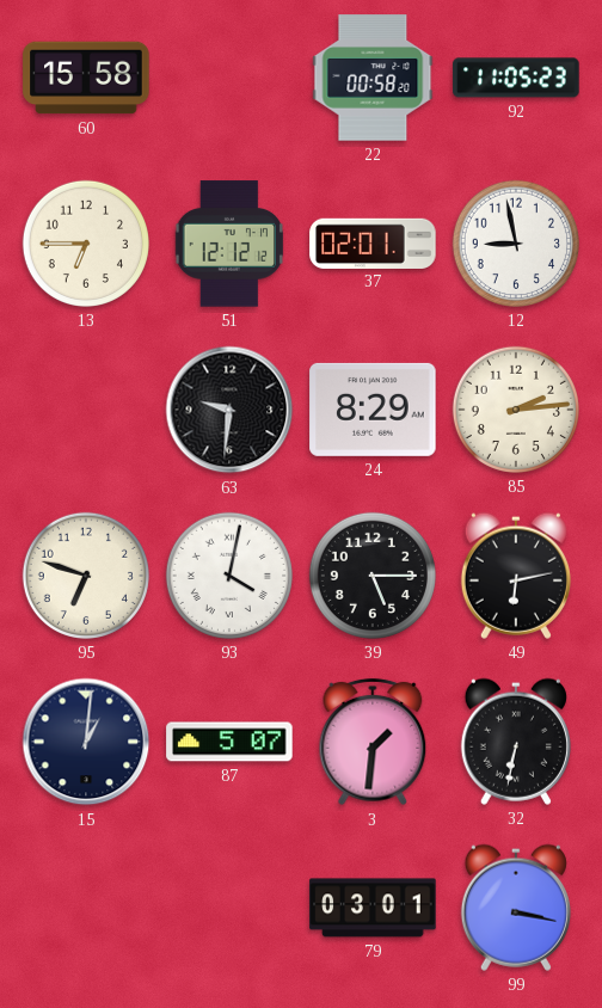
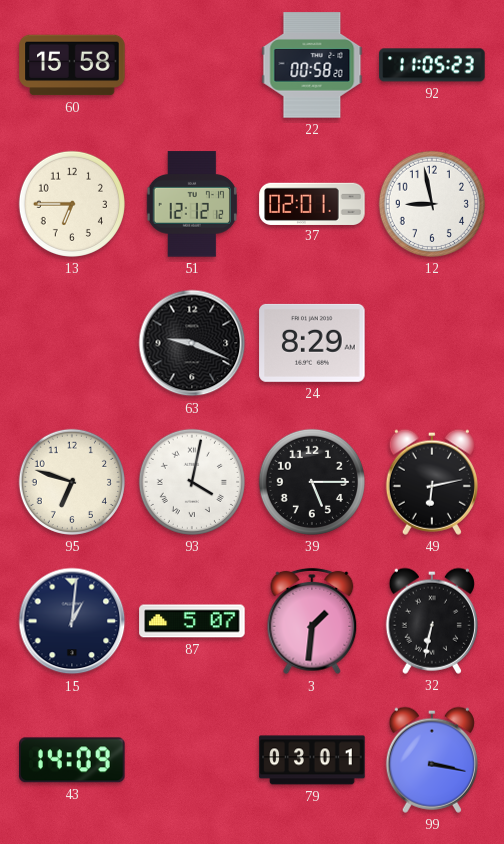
63: 9:31 -> 9:19
85: 2:14 -> none
43: none -> 14:09
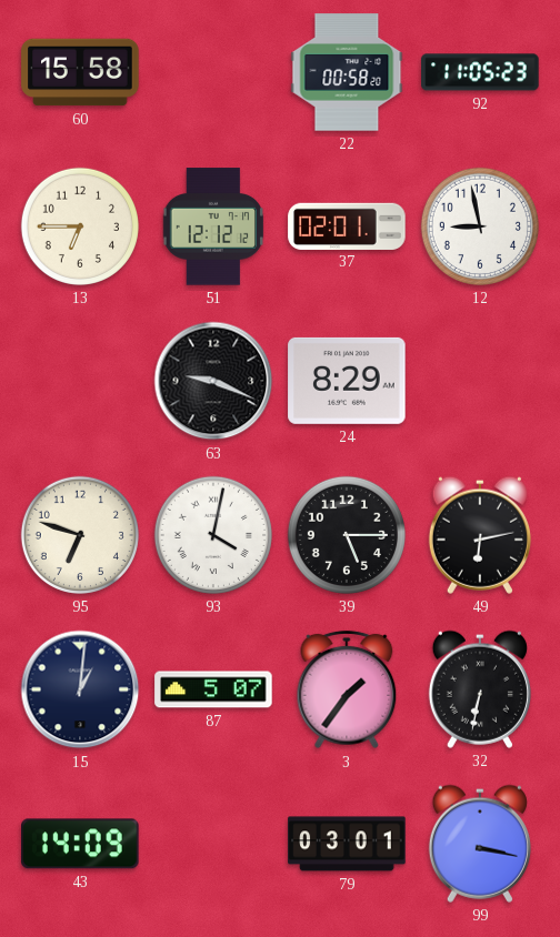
3: 1:31 -> 1:36
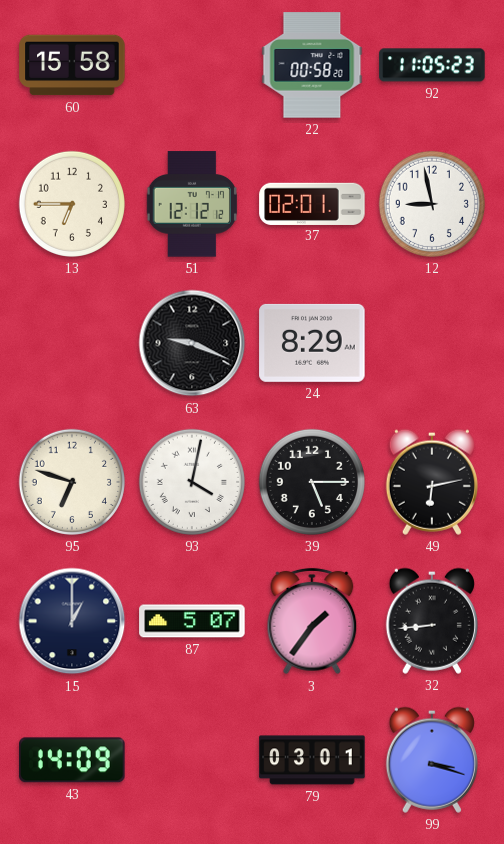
15: 1:01 -> 1:00
32: 6:32 -> 8:44
99: 3:17 -> 3:18
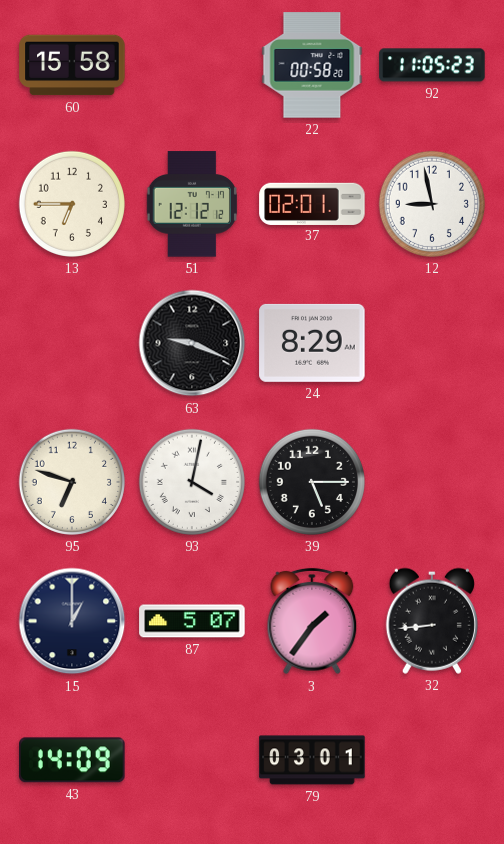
49: 6:13 -> none
99: 3:18 -> none
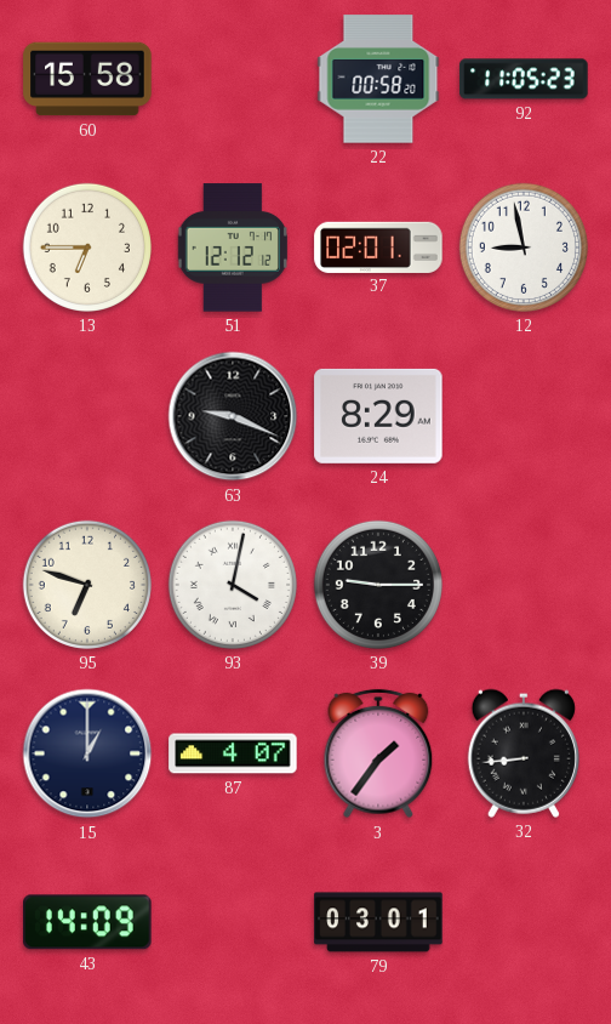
39: 5:15 -> 9:15
87: 5:07 -> 4:07
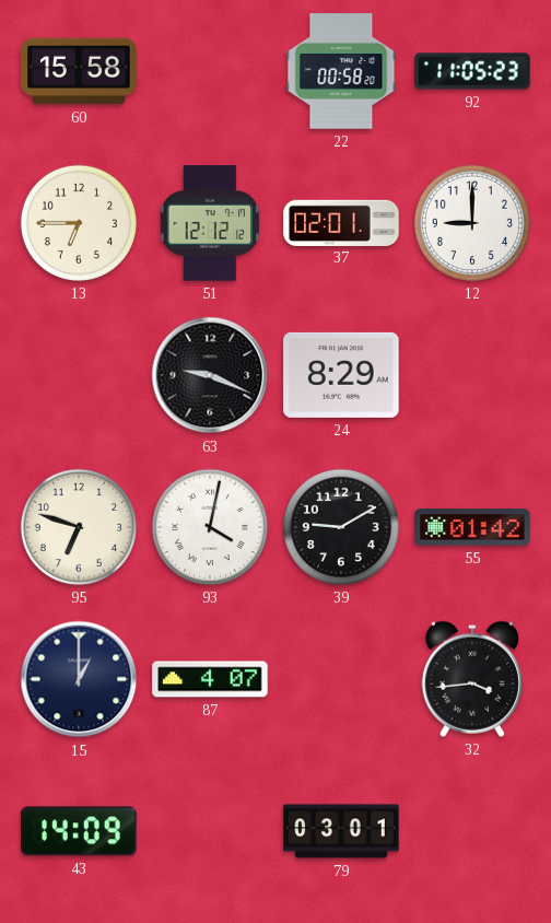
12: 8:58 -> 9:00
39: 9:15 -> 9:10
55: none -> 01:42
3: 1:36 -> none
32: 8:44 -> 3:44
